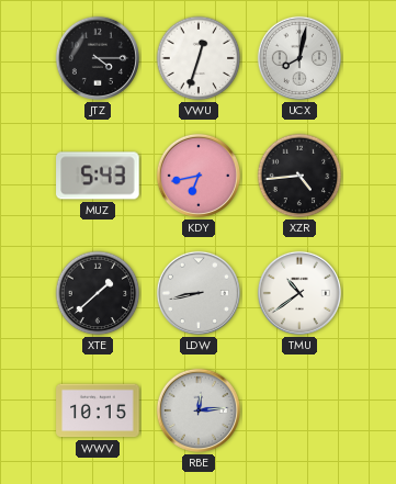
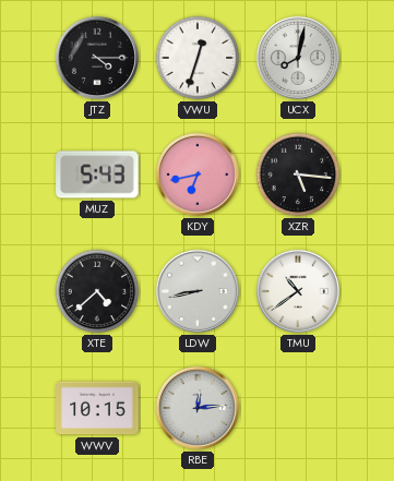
XZR: 4:44 -> 5:16
XTE: 1:38 -> 4:38
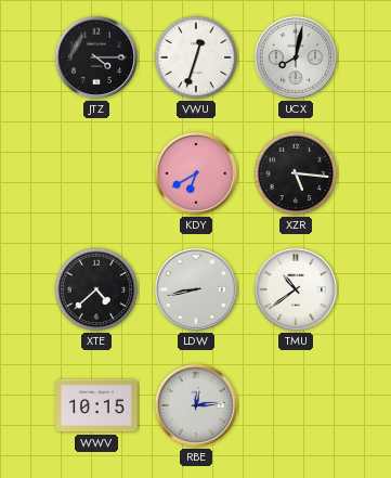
MUZ: 5:43 -> none
KDY: 6:43 -> 6:40
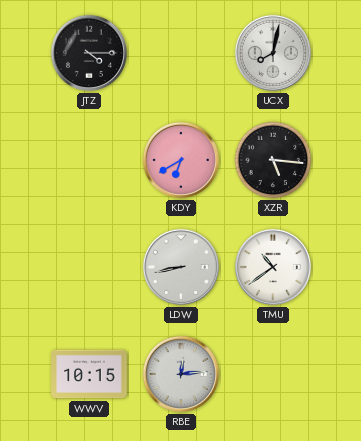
VWU: 12:33 -> none
XTE: 4:38 -> none
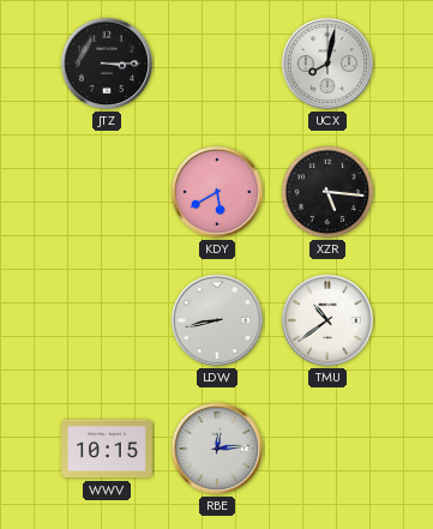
JTZ: 4:15 -> 3:15
KDY: 6:40 -> 5:40
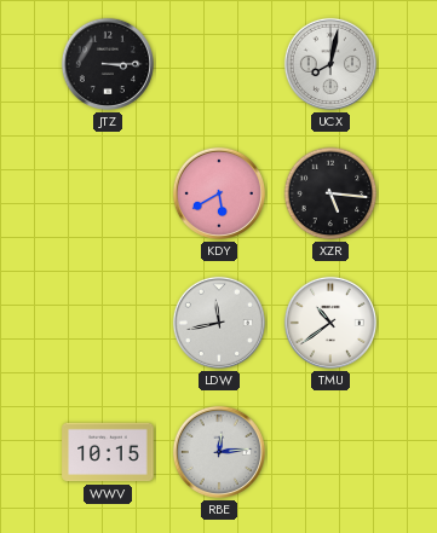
LDW: 8:43 -> 11:43
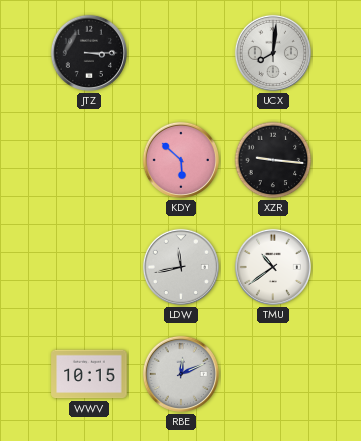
UCX: 8:02 -> 8:01
KDY: 5:40 -> 5:52
XZR: 5:16 -> 9:16
RBE: 12:14 -> 12:11
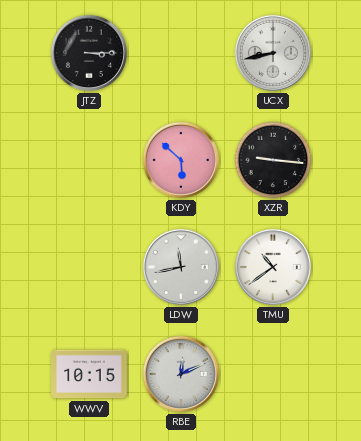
UCX: 8:01 -> 8:43
